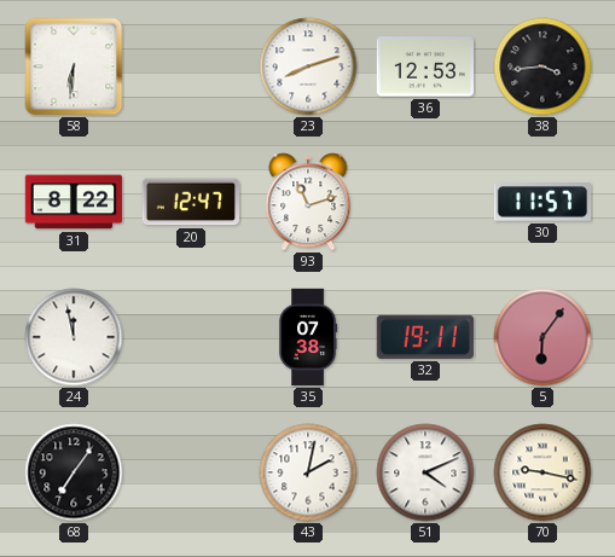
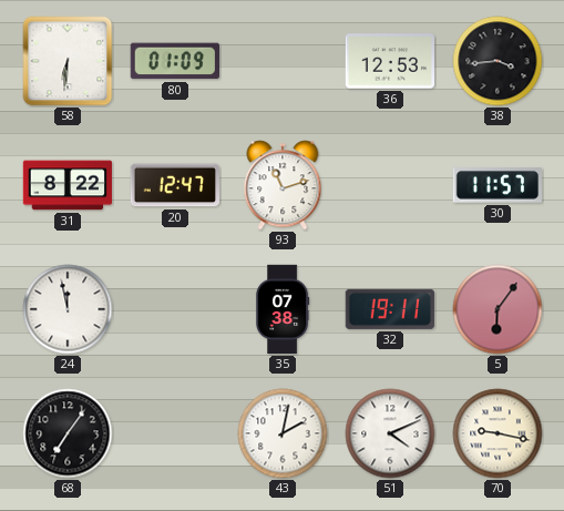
80: none -> 01:09
23: 8:12 -> none
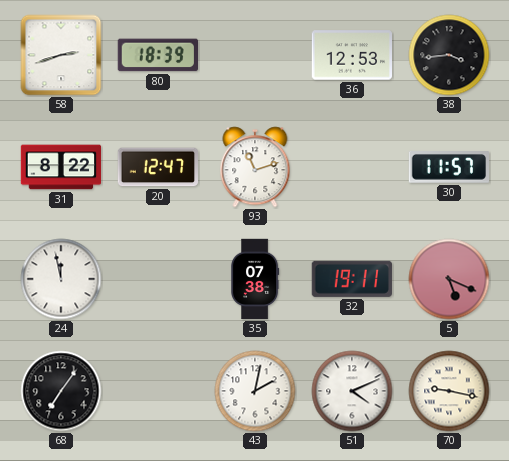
58: 6:31 -> 2:42
80: 01:09 -> 18:39
5: 6:06 -> 5:19
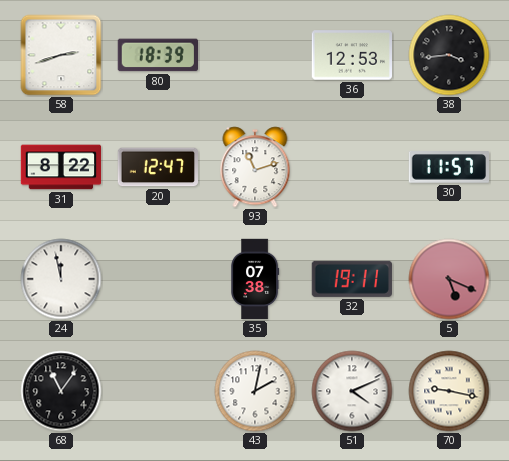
68: 7:06 -> 11:06
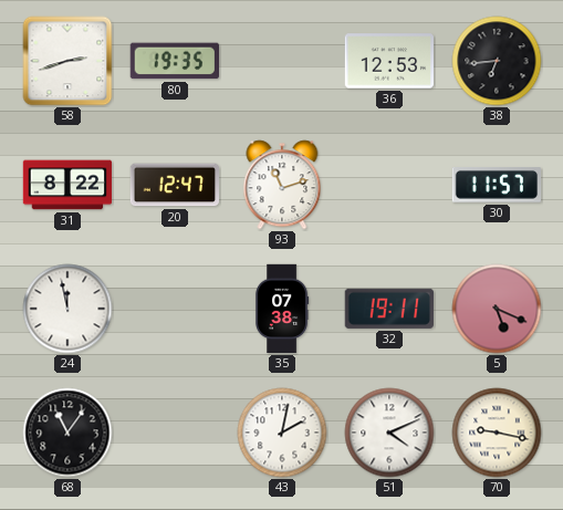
80: 18:39 -> 19:35
38: 3:44 -> 6:44
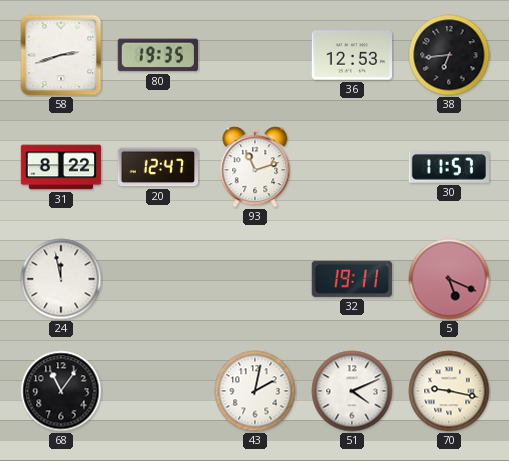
35: 07:38 -> none
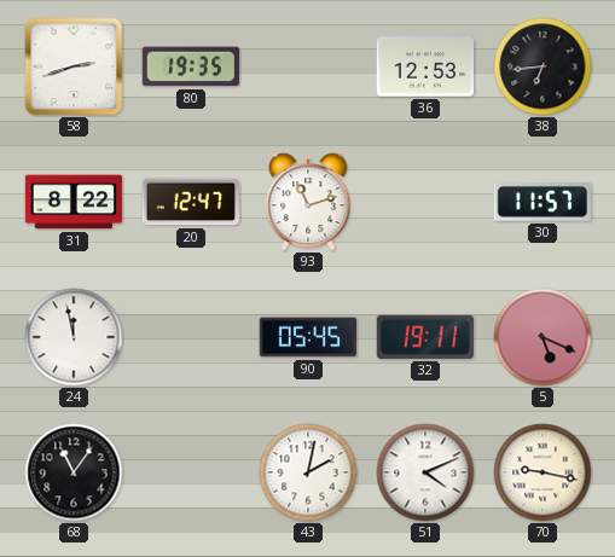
90: none -> 05:45
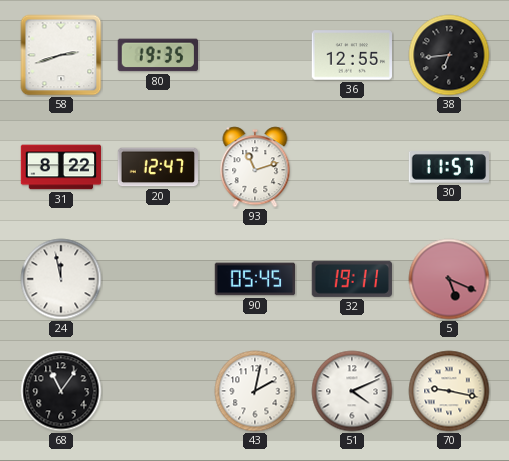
36: 12:53 -> 12:55
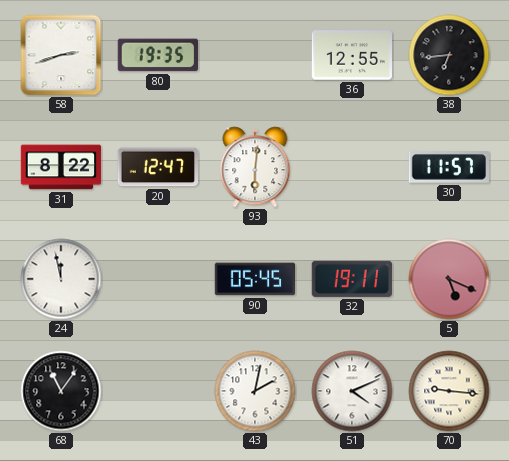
93: 11:12 -> 6:01
70: 9:17 -> 9:16
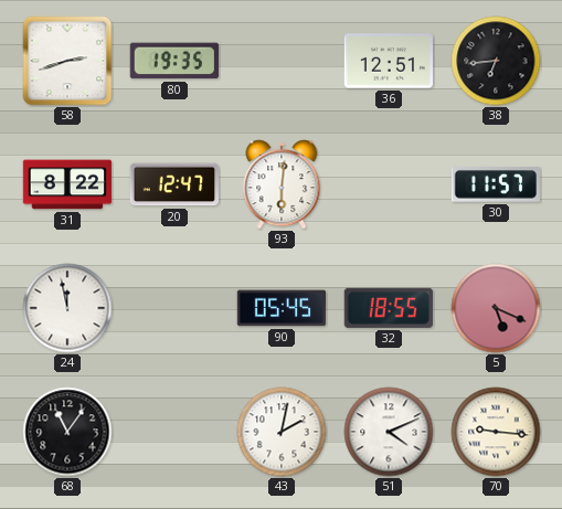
36: 12:55 -> 12:51
32: 19:11 -> 18:55
